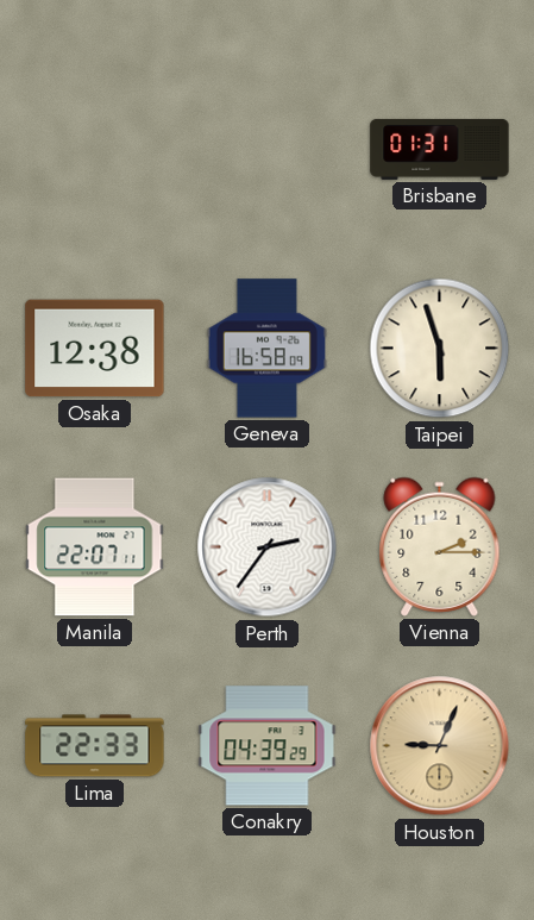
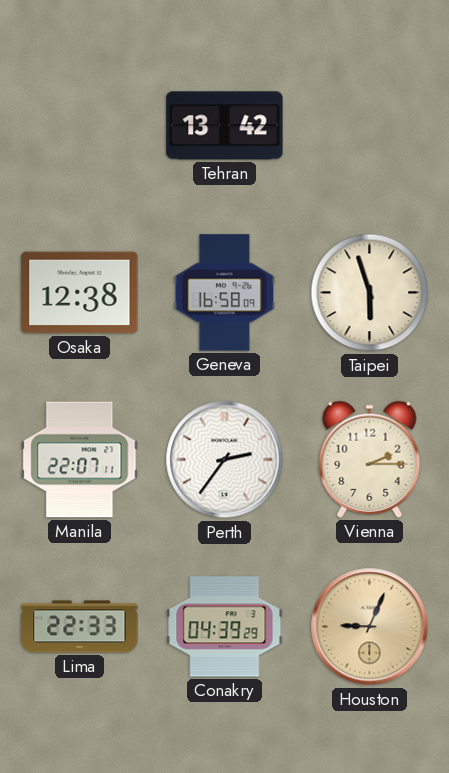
Tehran: none -> 13:42
Brisbane: 01:31 -> none
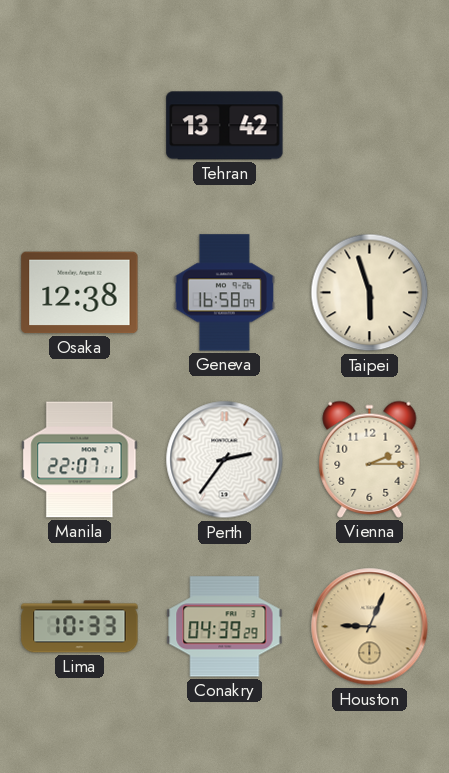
Lima: 22:33 -> 10:33
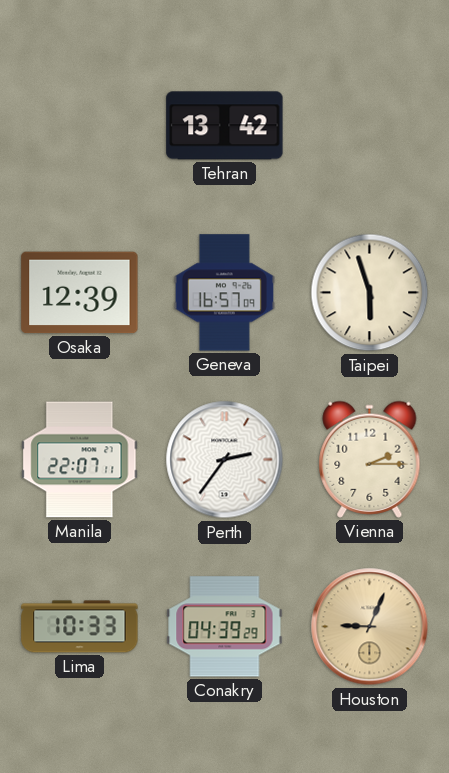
Osaka: 12:38 -> 12:39
Geneva: 16:58 -> 16:57
